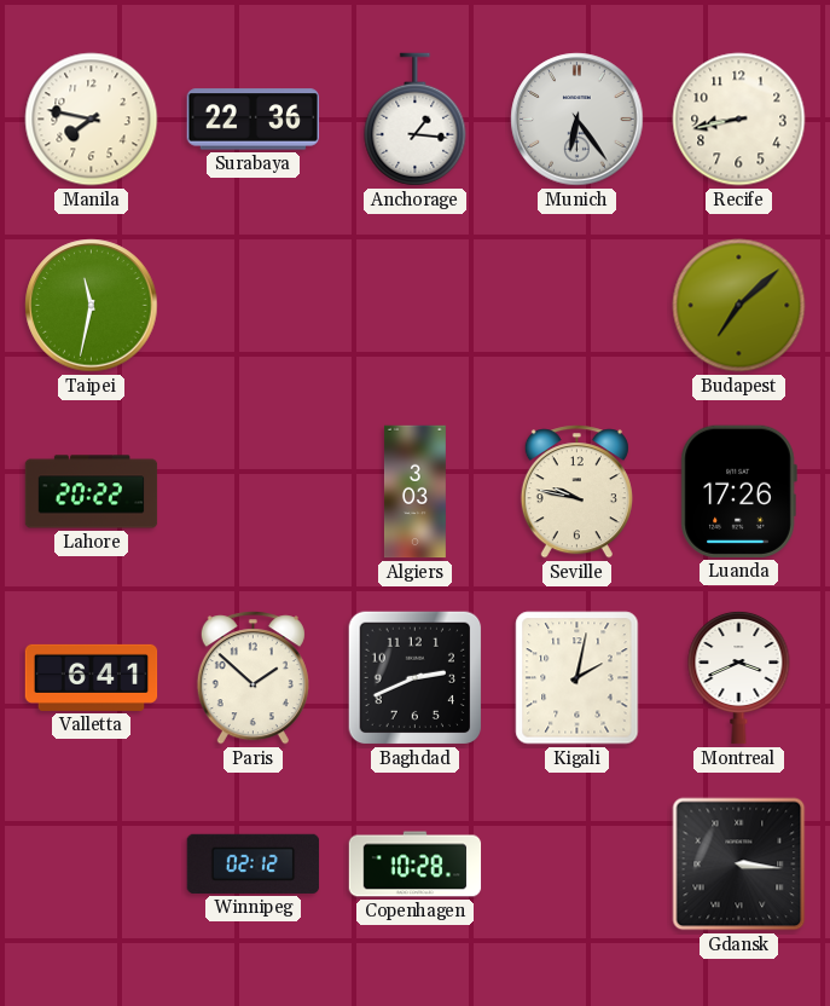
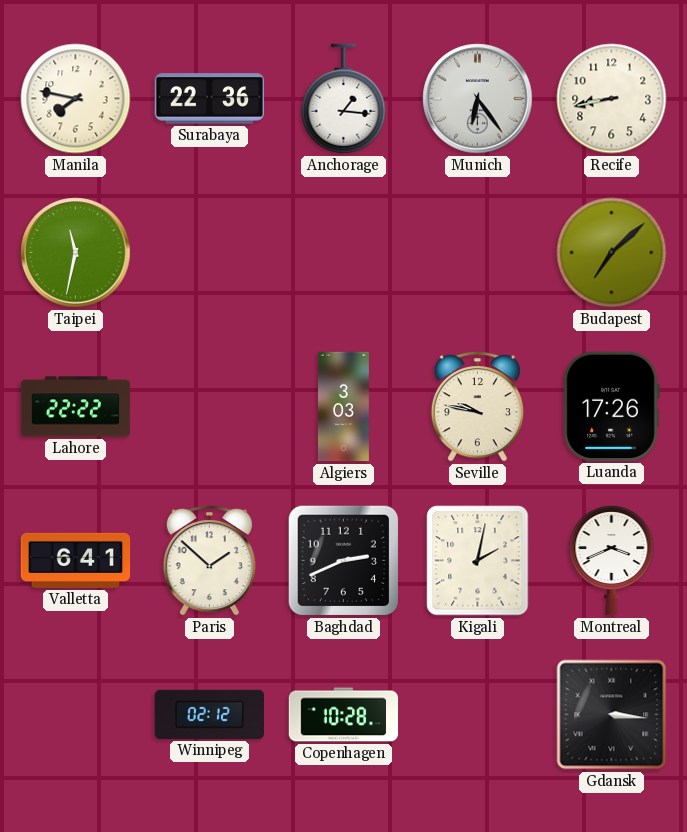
Lahore: 20:22 -> 22:22
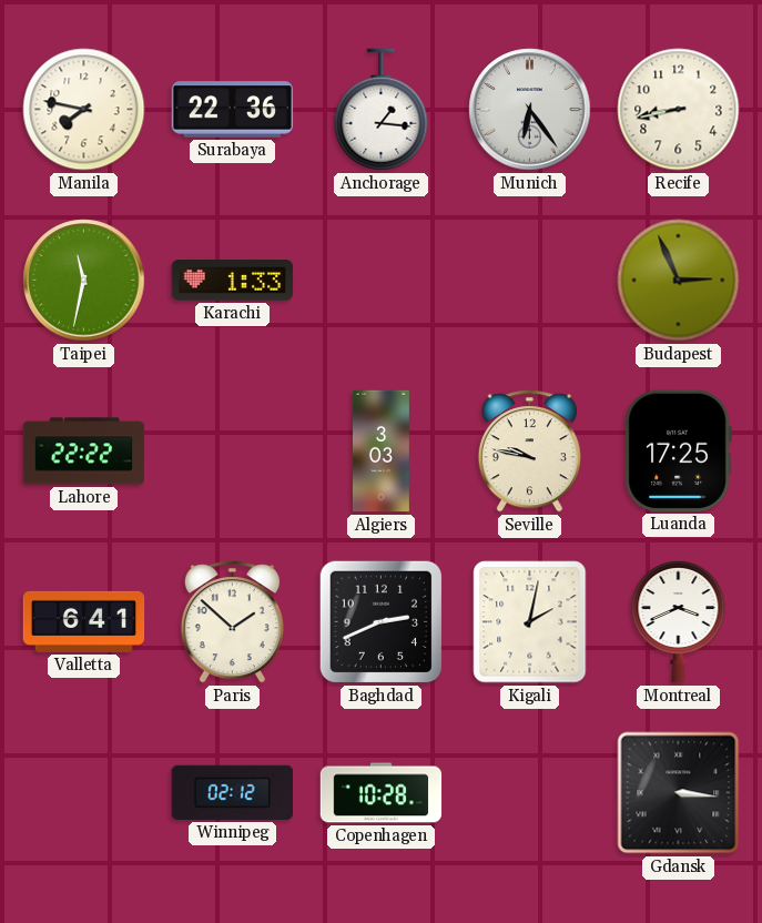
Karachi: none -> 1:33
Budapest: 7:08 -> 2:56
Luanda: 17:26 -> 17:25
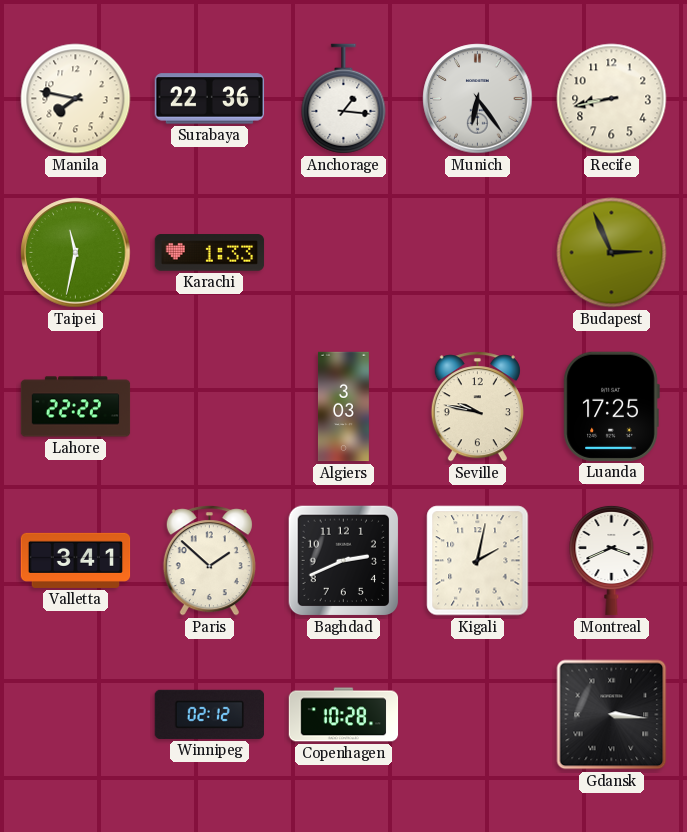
Valletta: 6:41 -> 3:41
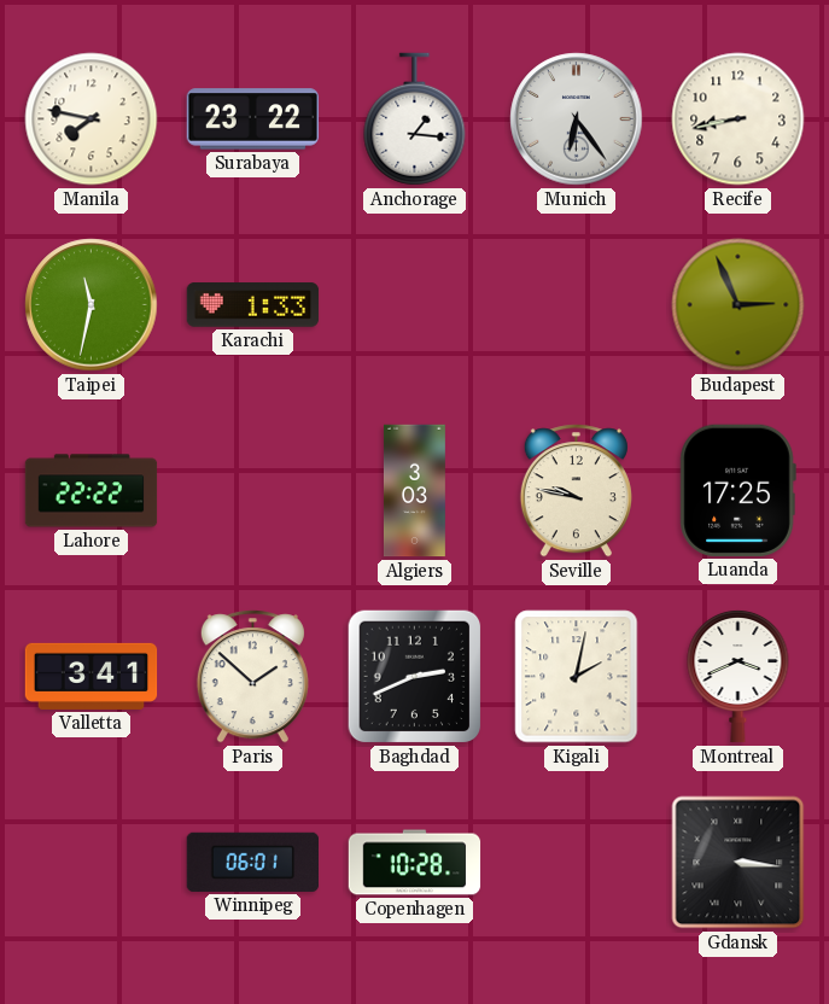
Surabaya: 22:36 -> 23:22
Winnipeg: 02:12 -> 06:01
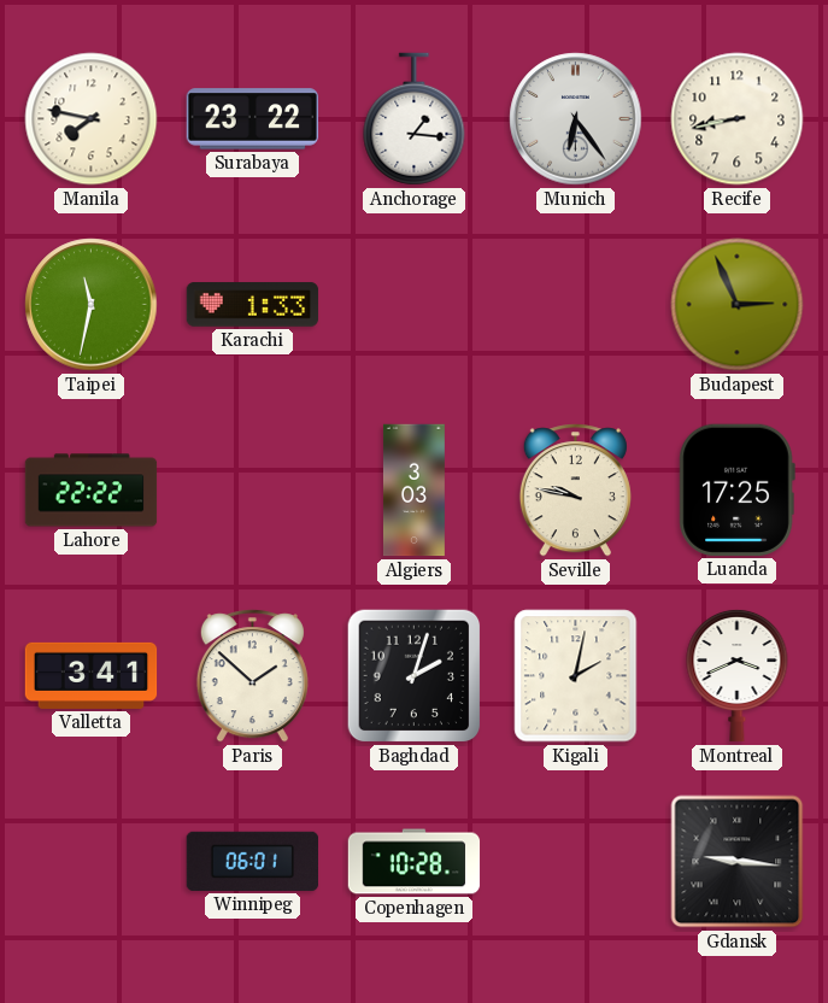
Baghdad: 2:41 -> 2:03
Gdansk: 3:16 -> 9:16
